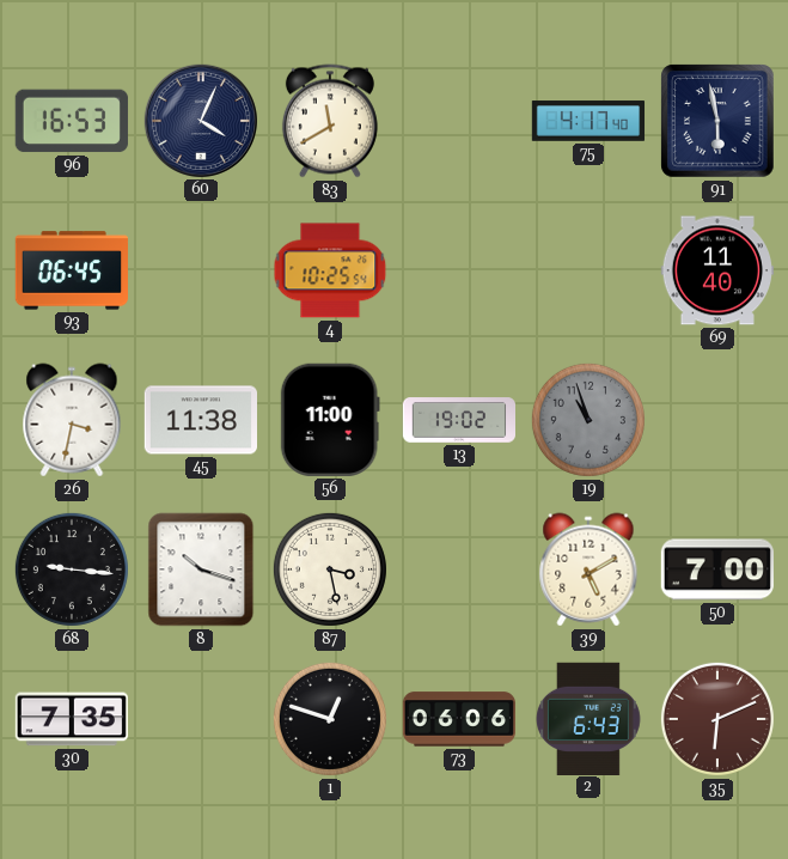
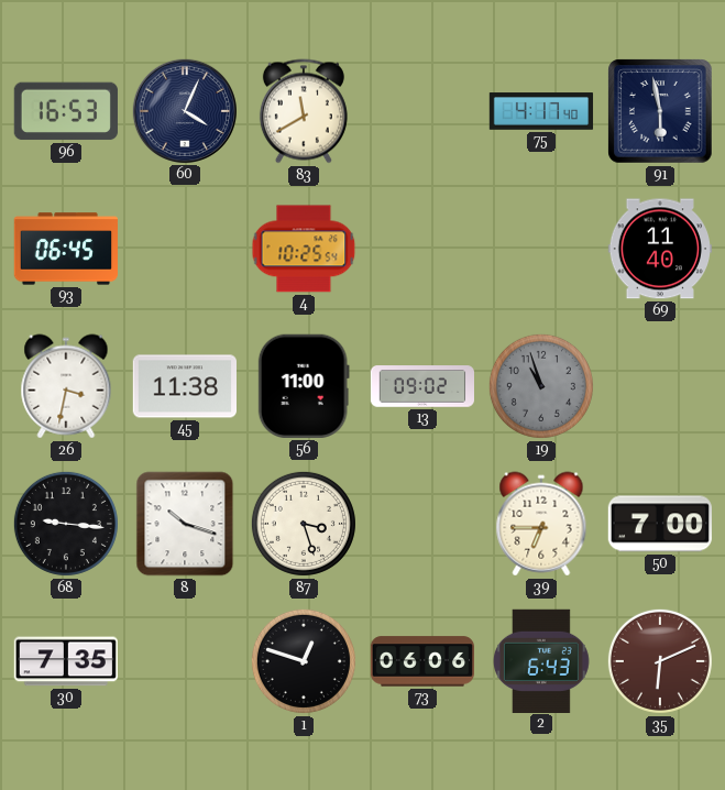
13: 19:02 -> 09:02
87: 3:28 -> 3:27
39: 5:10 -> 6:45
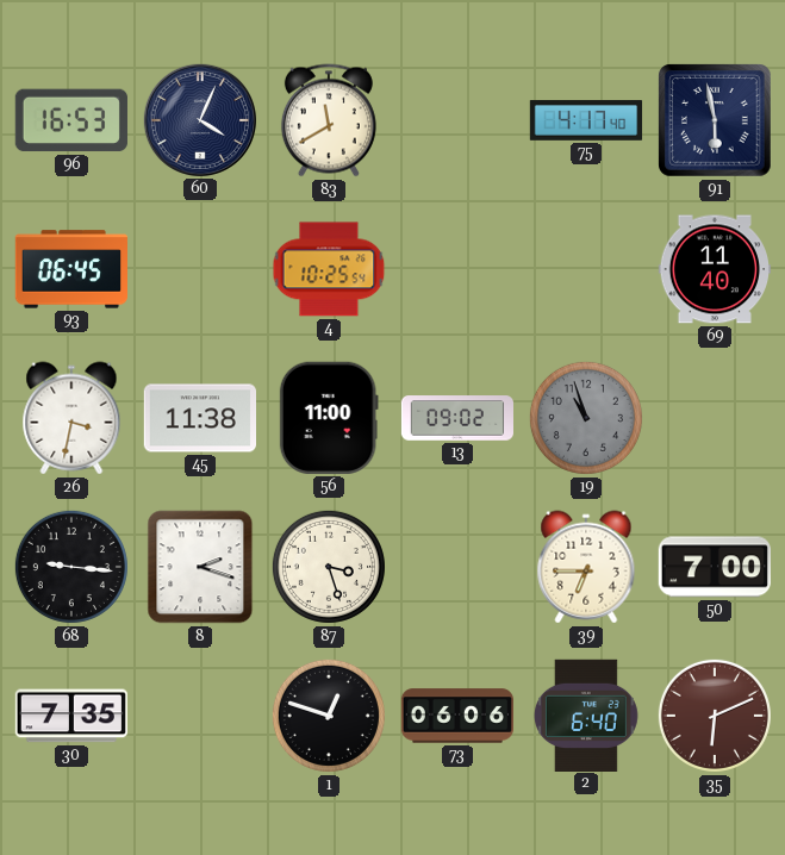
8: 10:18 -> 2:18
2: 6:43 -> 6:40
